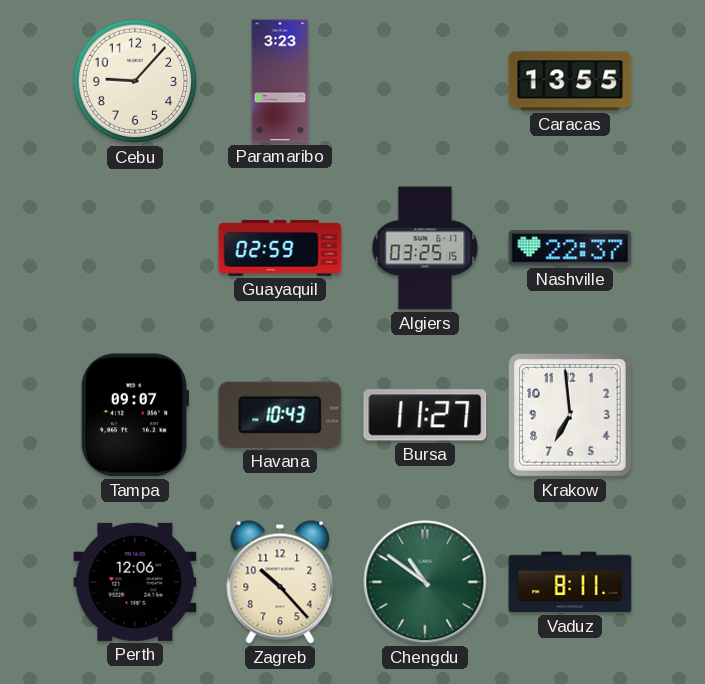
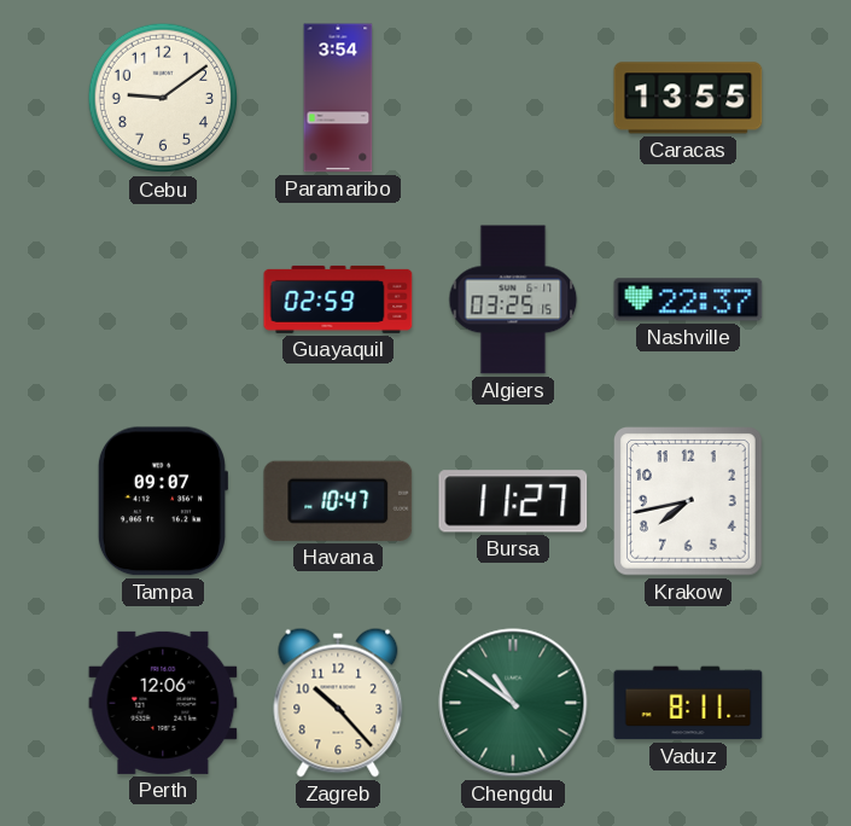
Cebu: 9:07 -> 9:09
Paramaribo: 3:23 -> 3:54
Havana: 10:43 -> 10:47
Krakow: 6:59 -> 7:43
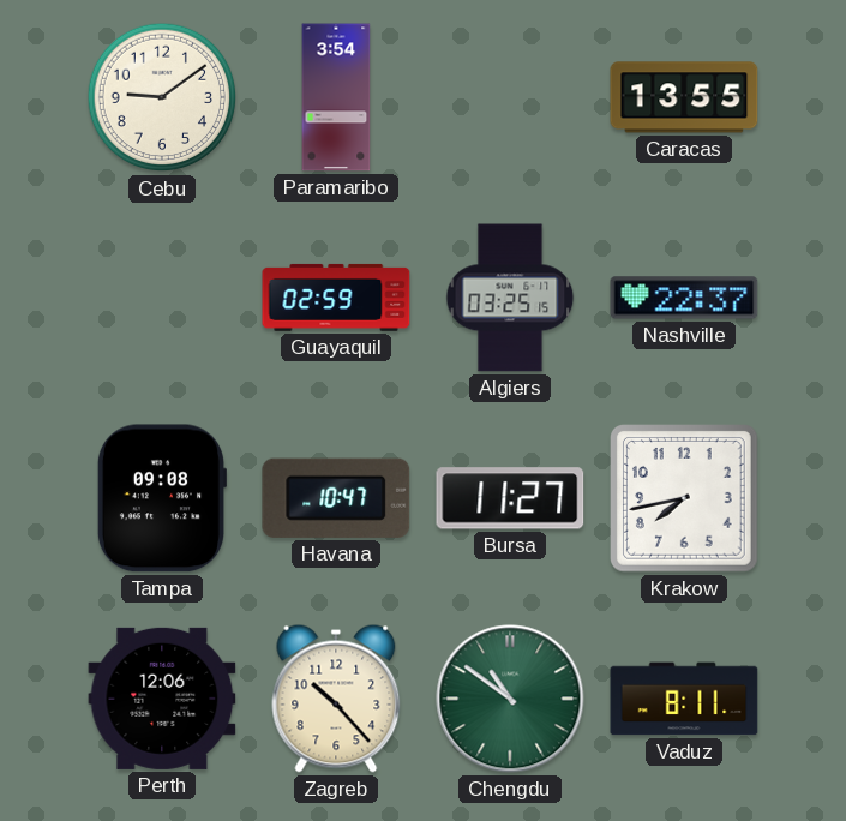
Tampa: 09:07 -> 09:08
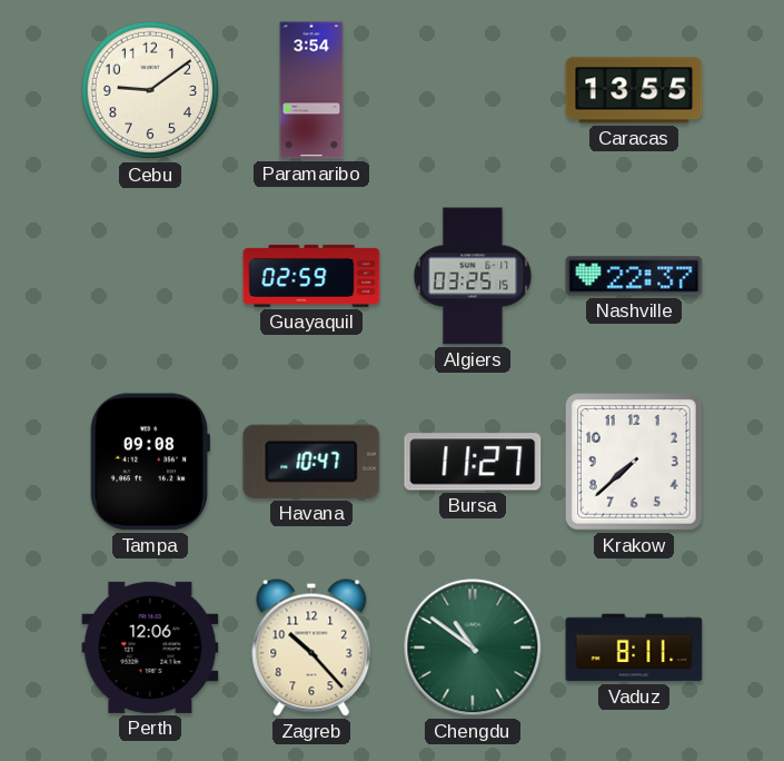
Krakow: 7:43 -> 7:38
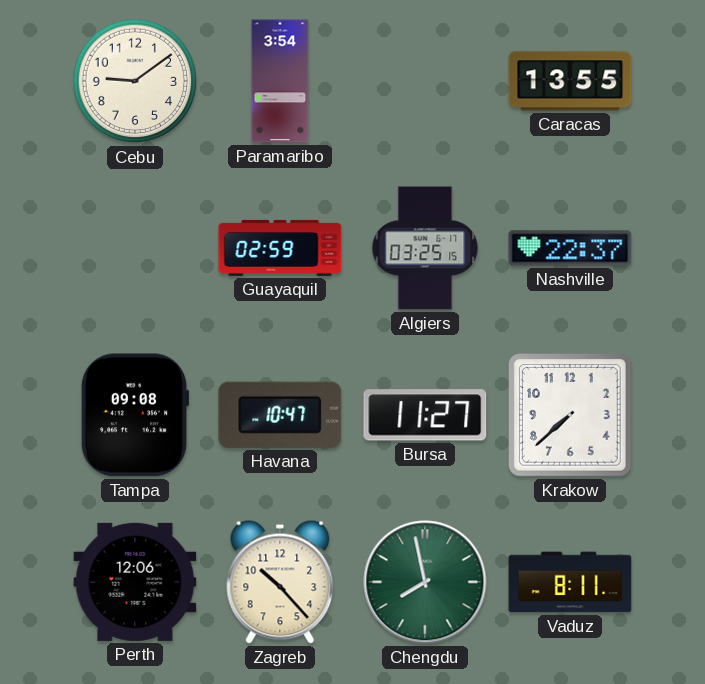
Chengdu: 10:51 -> 7:58
